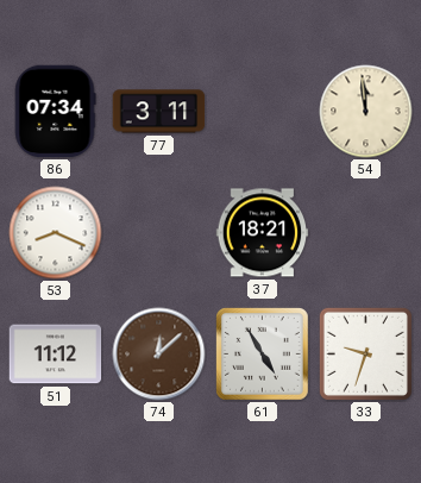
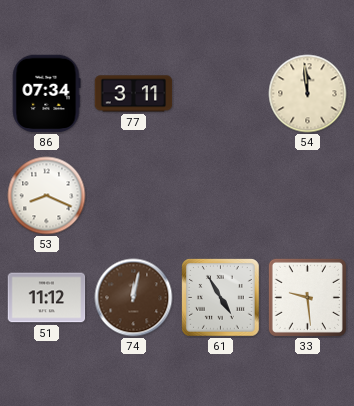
37: 18:21 -> none
74: 12:08 -> 12:02
33: 9:33 -> 9:29
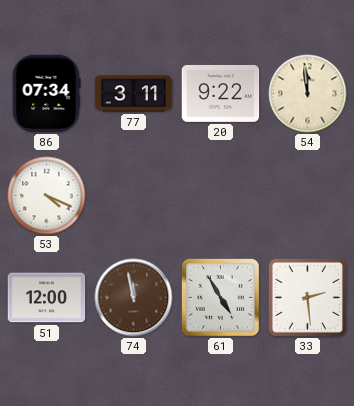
20: none -> 9:22
53: 8:19 -> 4:19
51: 11:12 -> 12:00
74: 12:02 -> 11:58
33: 9:29 -> 2:29
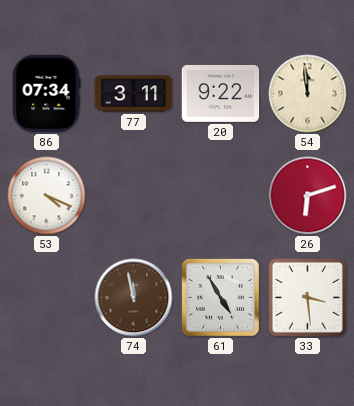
26: none -> 6:12
51: 12:00 -> none
33: 2:29 -> 3:29
